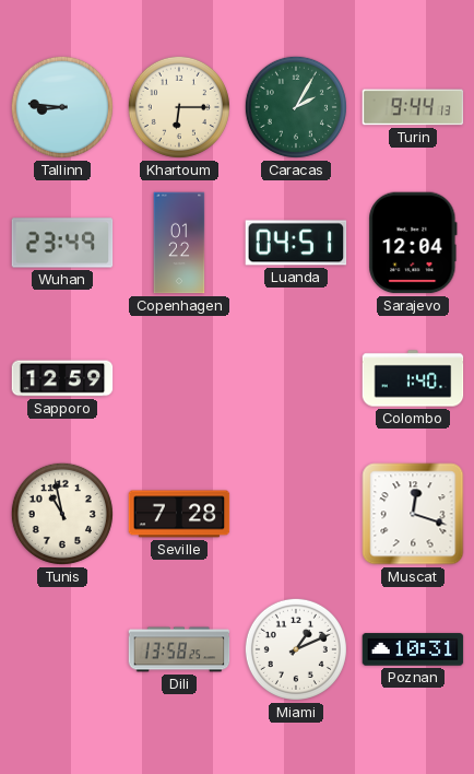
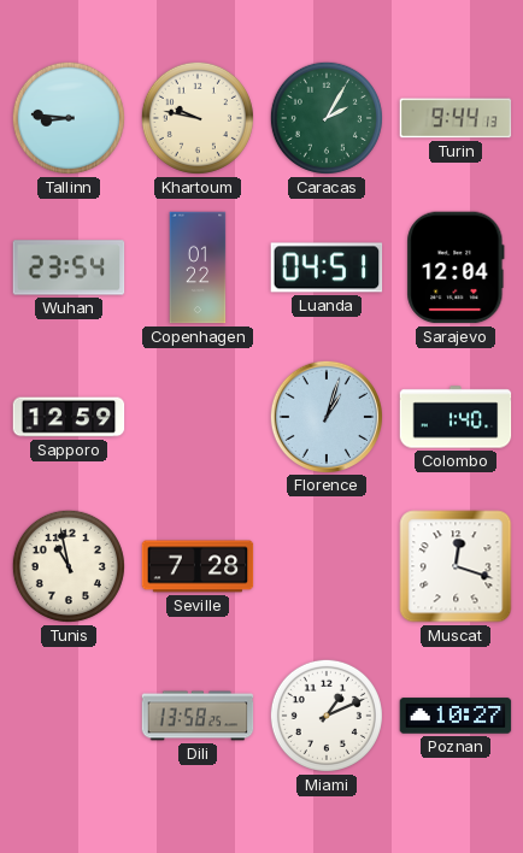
Khartoum: 6:15 -> 9:47
Wuhan: 23:49 -> 23:54
Florence: none -> 1:03
Poznan: 10:31 -> 10:27
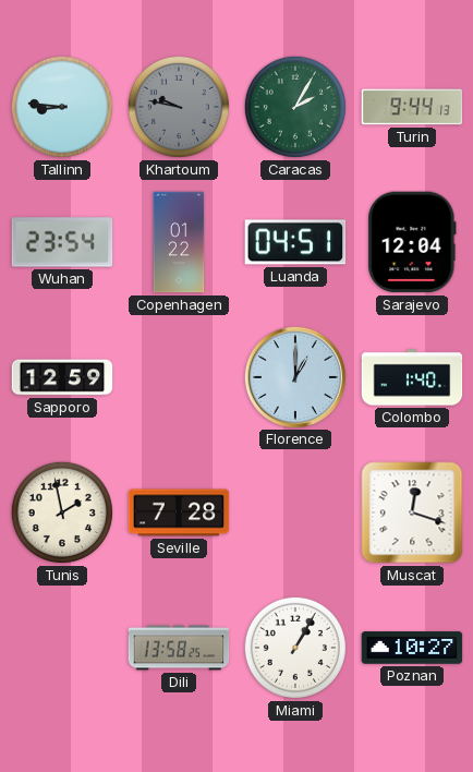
Khartoum dial: cream -> grey
Florence: 1:03 -> 1:00
Tunis: 10:58 -> 1:58
Miami: 1:11 -> 1:05
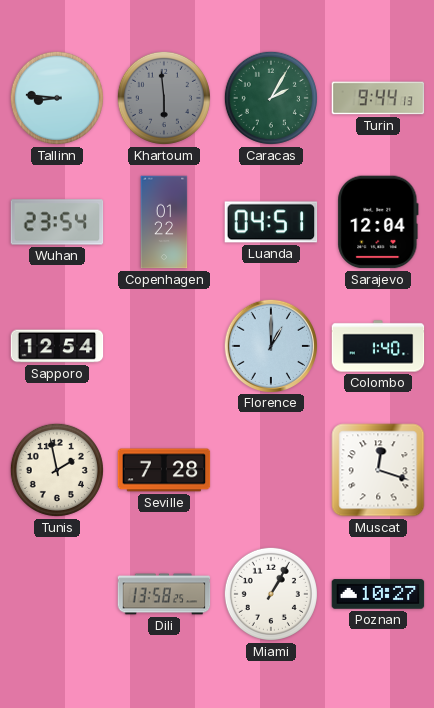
Khartoum: 9:47 -> 5:59
Sapporo: 12:59 -> 12:54
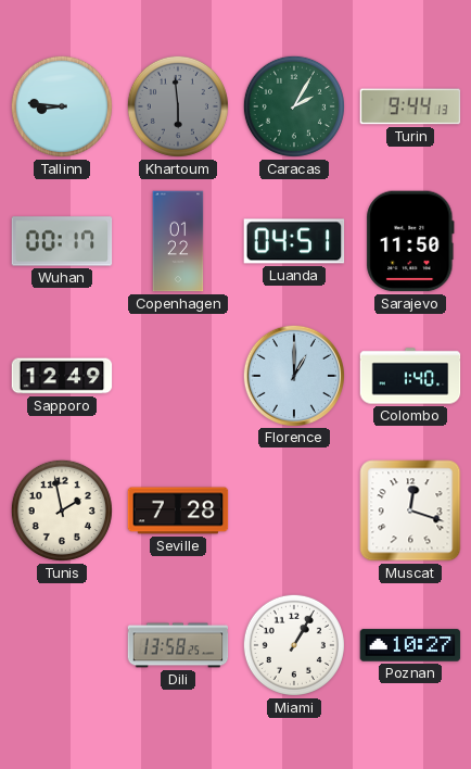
Wuhan: 23:54 -> 00:17
Sarajevo: 12:04 -> 11:50
Sapporo: 12:54 -> 12:49
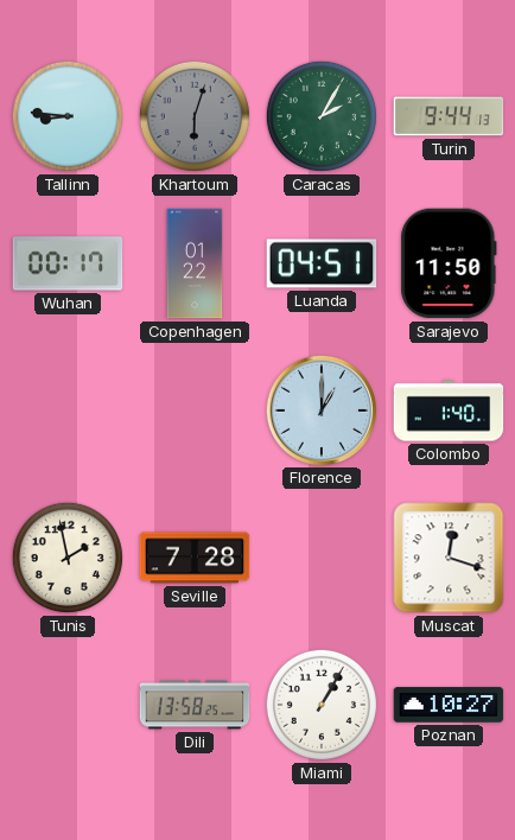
Khartoum: 5:59 -> 6:03
Sapporo: 12:49 -> none
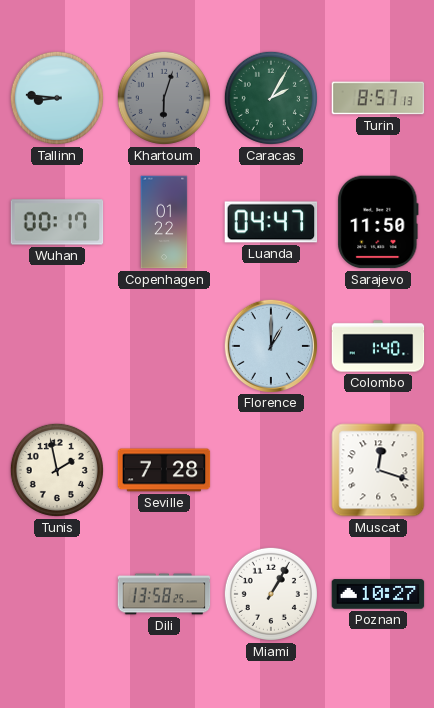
Turin: 9:44 -> 8:57
Luanda: 04:51 -> 04:47
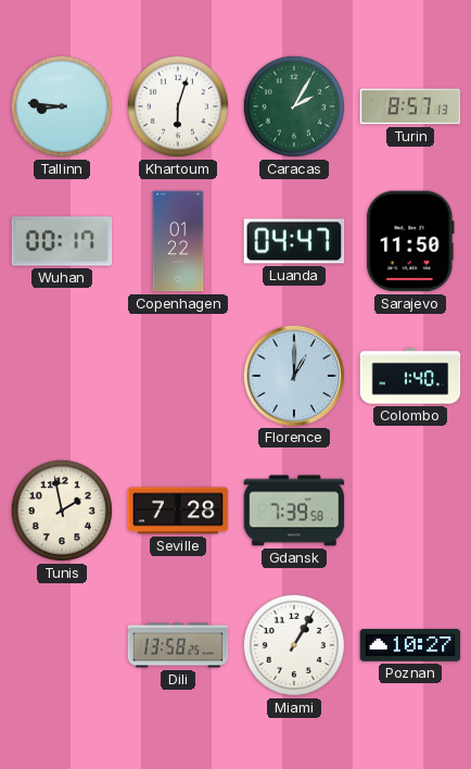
Khartoum dial: grey -> white
Gdansk: none -> 7:39
Muscat: 12:18 -> none
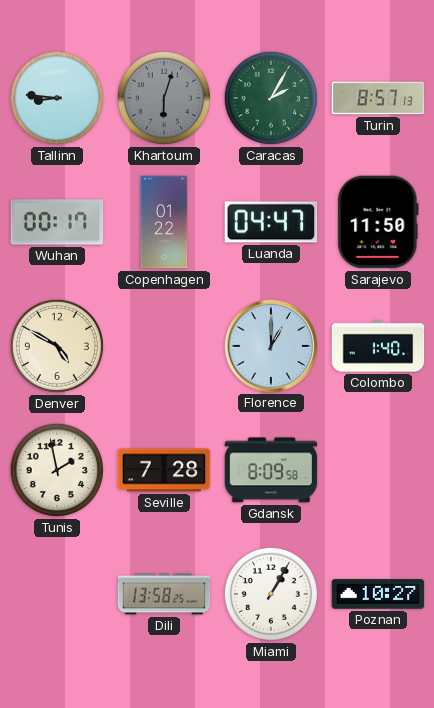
Khartoum dial: white -> grey
Denver: none -> 4:50
Gdansk: 7:39 -> 8:09
